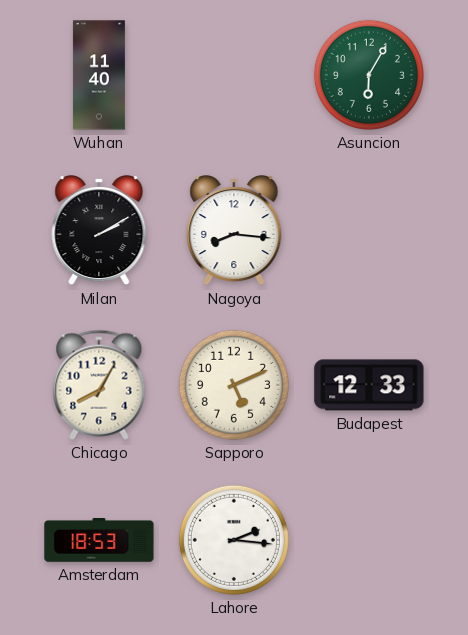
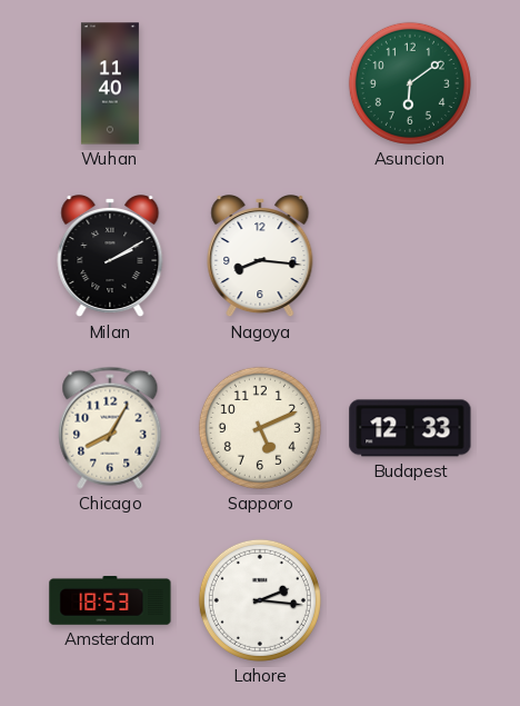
Asuncion: 6:05 -> 6:09
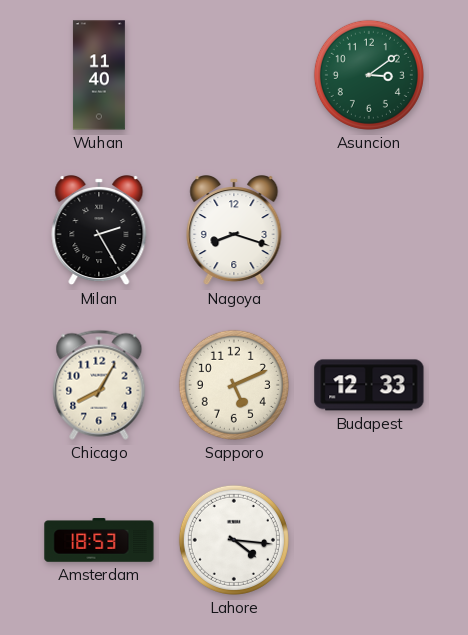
Asuncion: 6:09 -> 3:09
Milan: 2:10 -> 2:25
Nagoya: 8:16 -> 8:18
Lahore: 2:16 -> 4:16
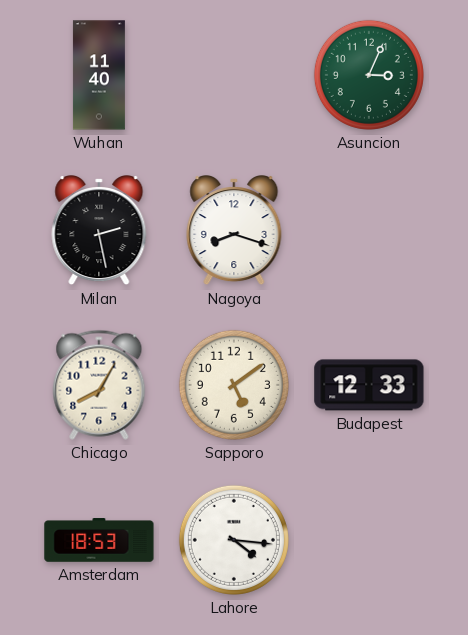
Asuncion: 3:09 -> 3:04
Milan: 2:25 -> 2:28
Sapporo: 5:11 -> 5:09
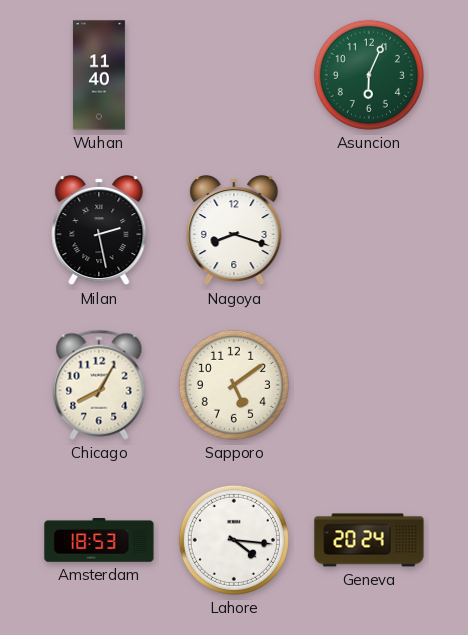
Asuncion: 3:04 -> 6:04
Budapest: 12:33 -> none
Geneva: none -> 20:24
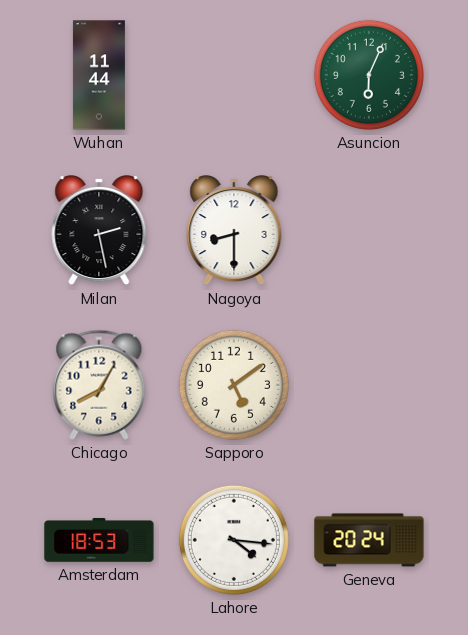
Wuhan: 11:40 -> 11:44
Nagoya: 8:18 -> 8:30
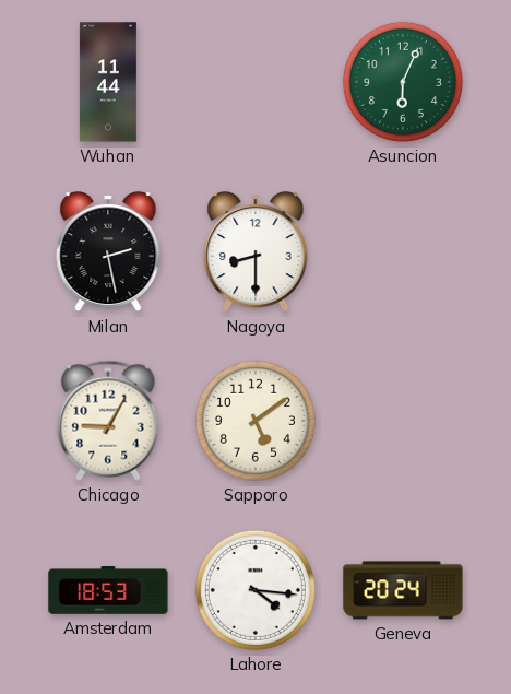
Chicago: 8:05 -> 9:05
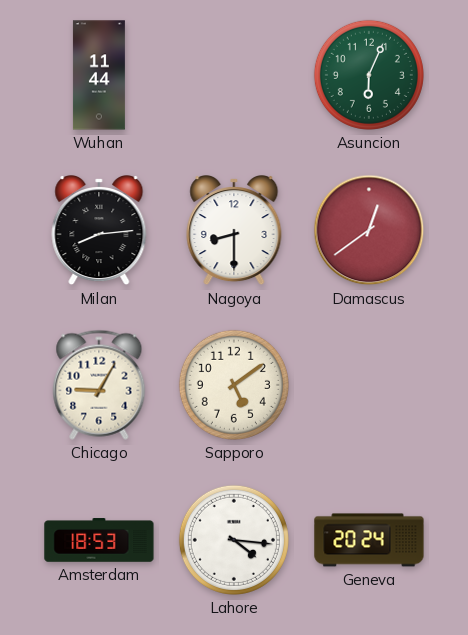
Milan: 2:28 -> 8:14
Damascus: none -> 12:39
